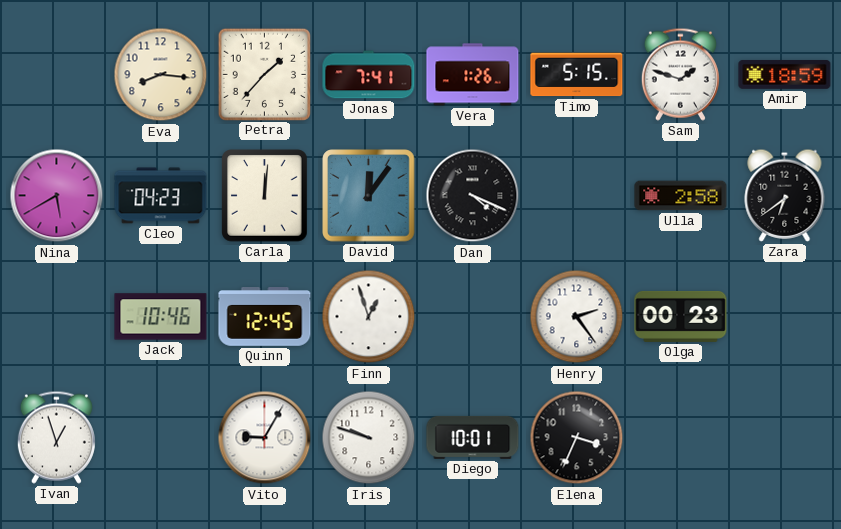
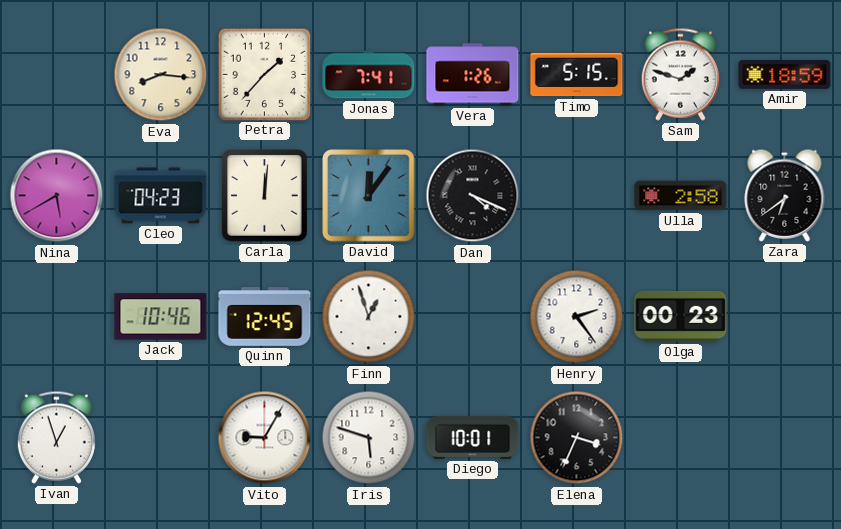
Iris: 9:48 -> 5:48
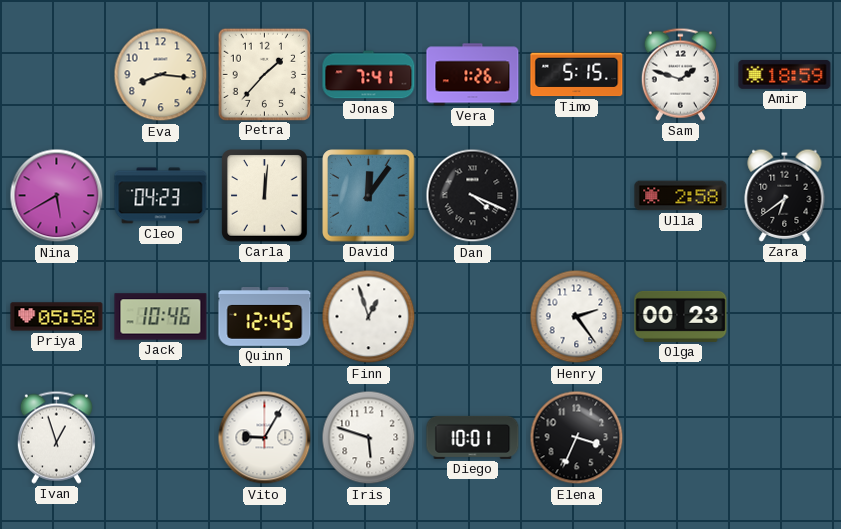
Priya: none -> 05:58
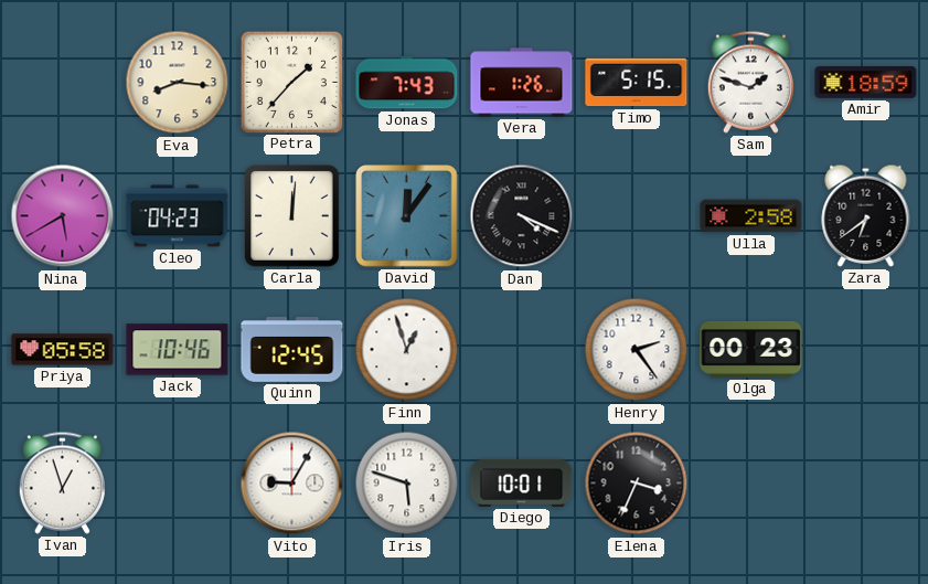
Jonas: 7:41 -> 7:43
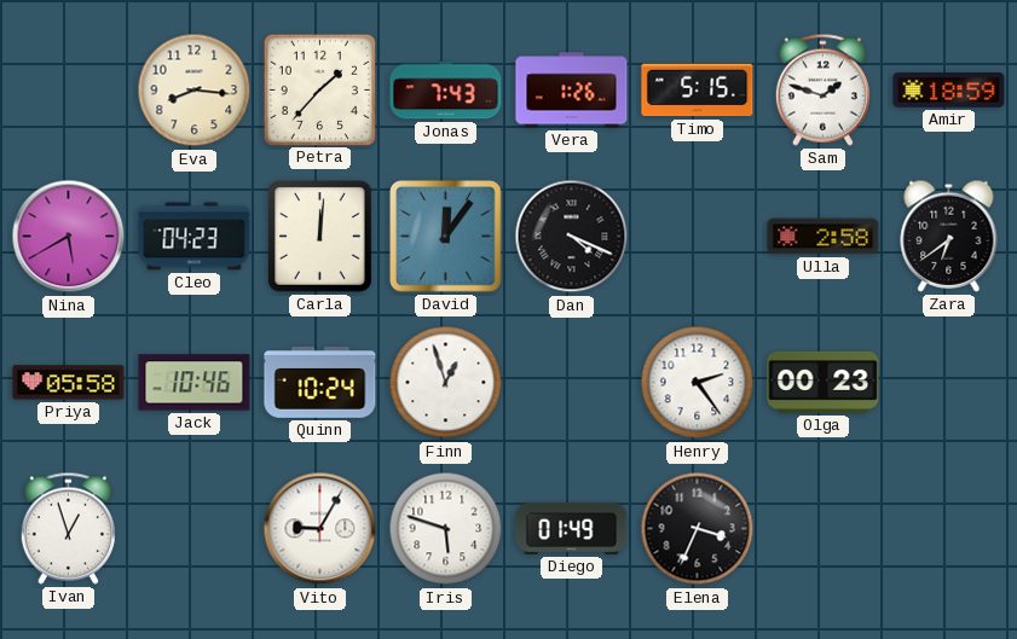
Quinn: 12:45 -> 10:24
Diego: 10:01 -> 01:49
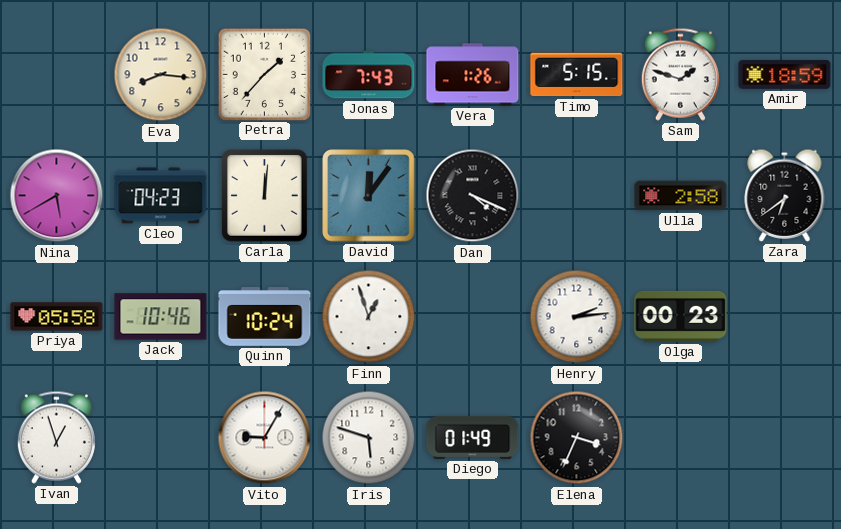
Henry: 2:24 -> 2:14
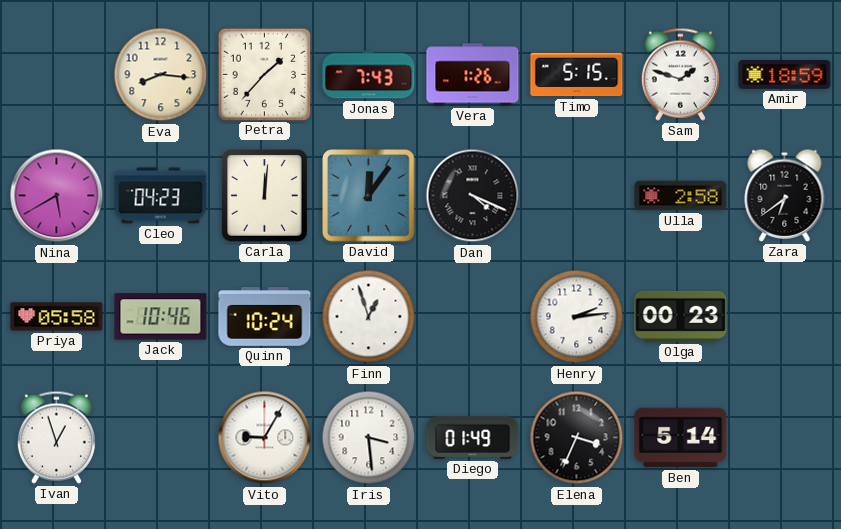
Iris: 5:48 -> 3:29
Ben: none -> 5:14
